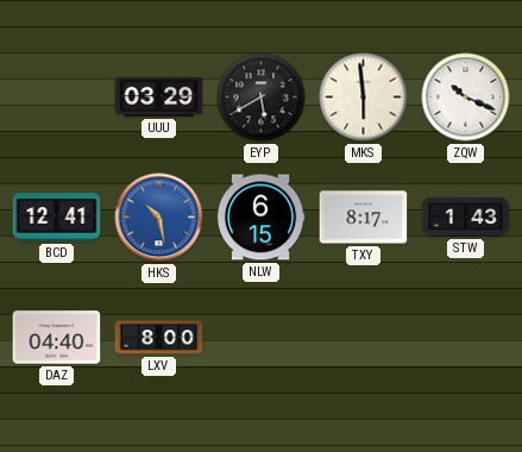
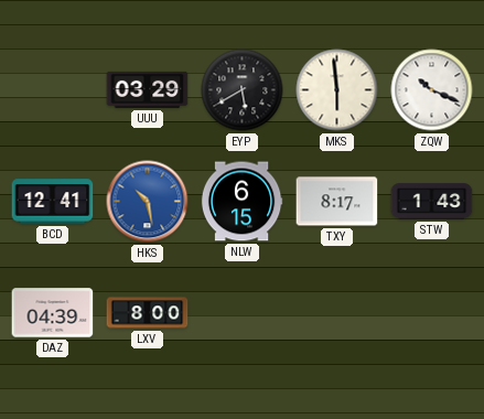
DAZ: 04:40 -> 04:39
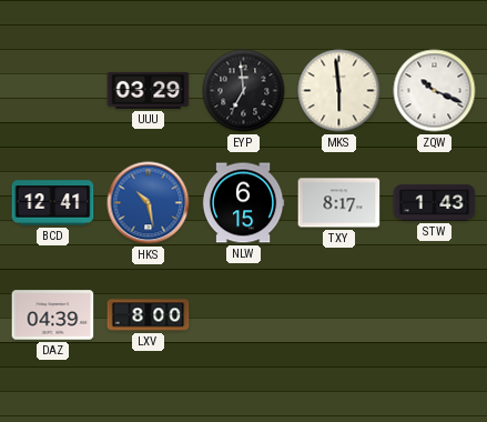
EYP: 5:40 -> 6:59
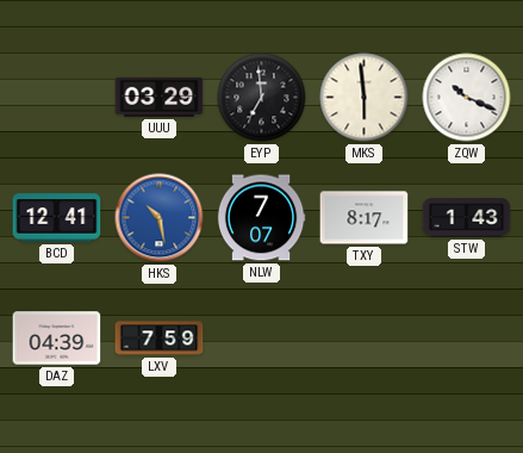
NLW: 6:15 -> 7:07
LXV: 8:00 -> 7:59
